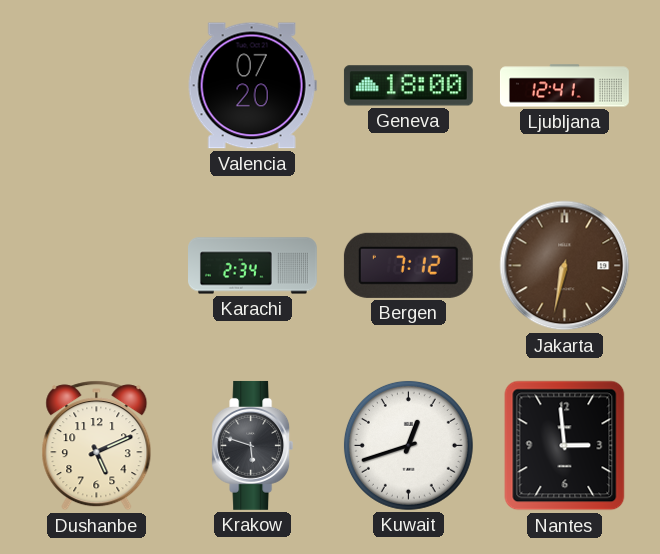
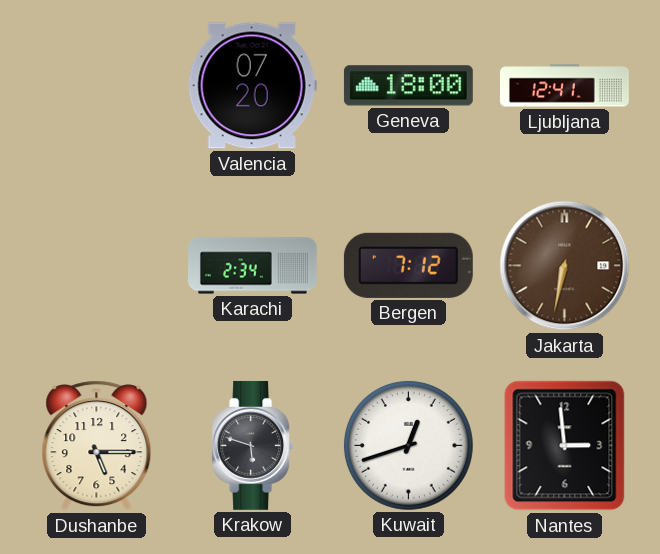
Dushanbe: 5:11 -> 5:15
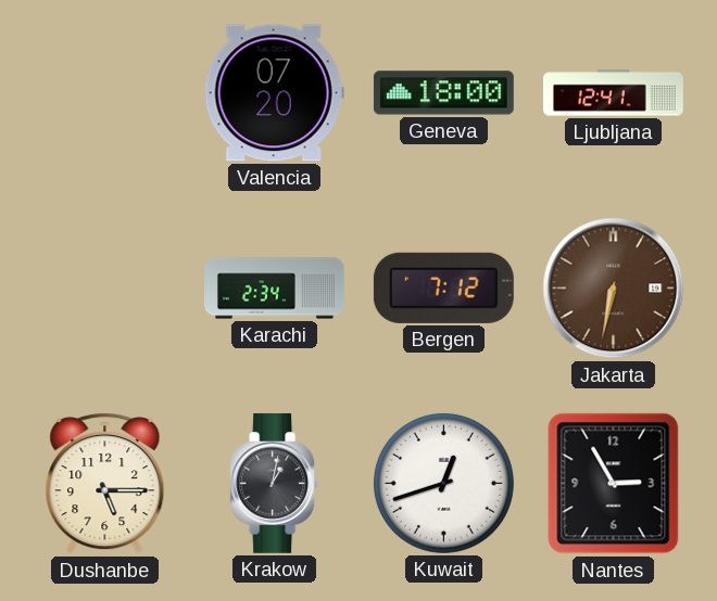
Krakow: 5:48 -> 1:02
Nantes: 2:59 -> 2:55
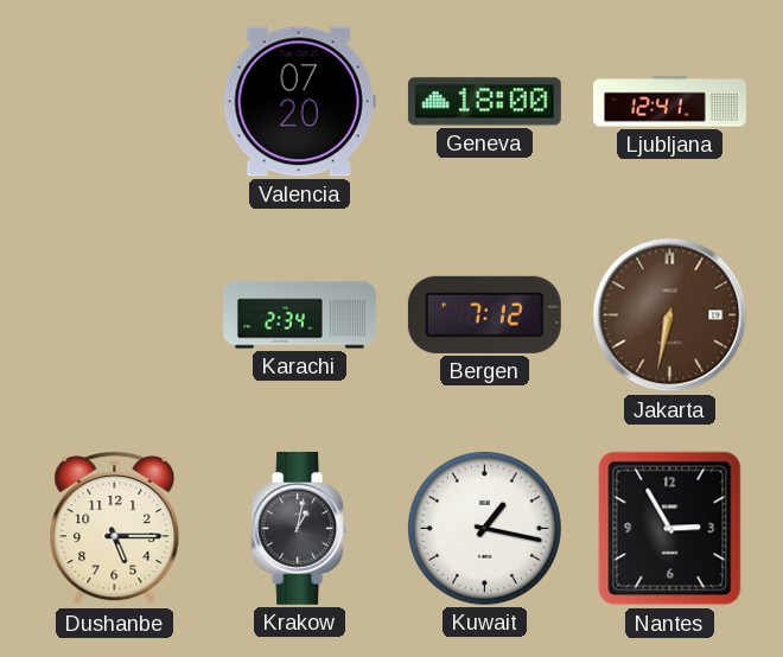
Kuwait: 12:42 -> 1:17
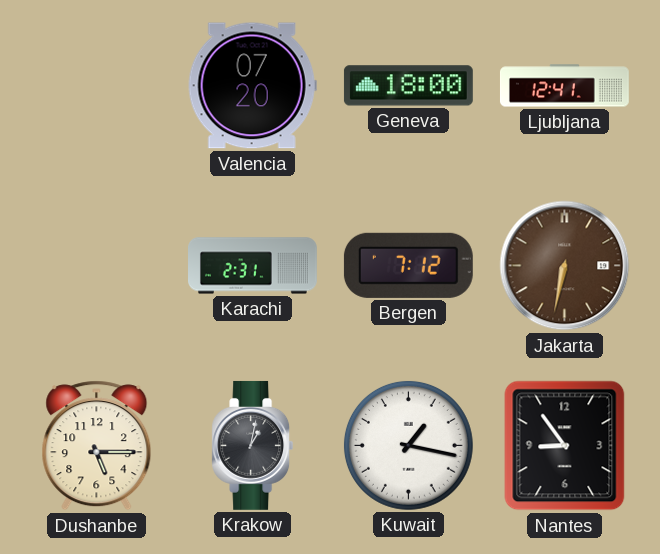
Karachi: 2:34 -> 2:31
Nantes: 2:55 -> 8:54
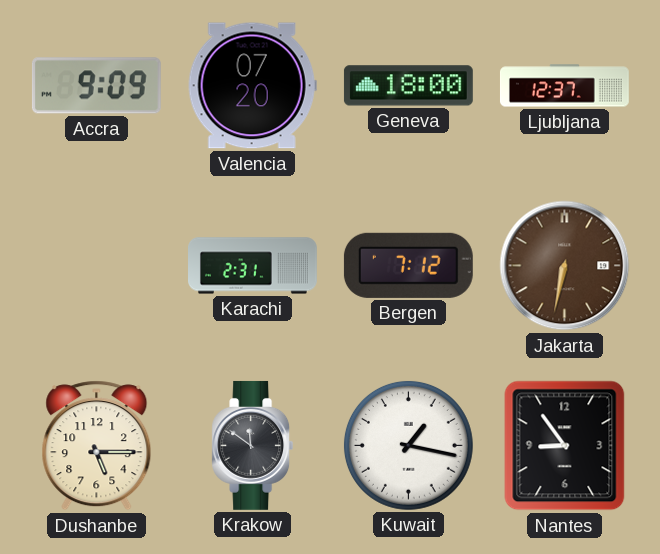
Accra: none -> 9:09
Ljubljana: 12:41 -> 12:37
Krakow: 1:02 -> 11:51
